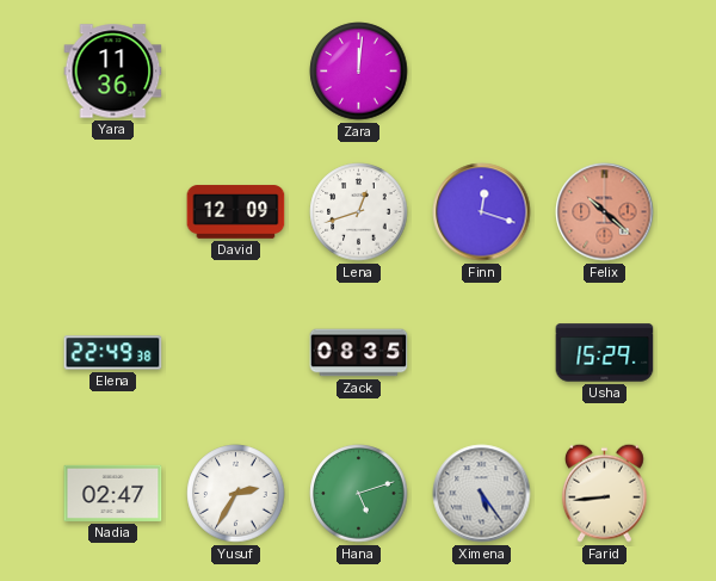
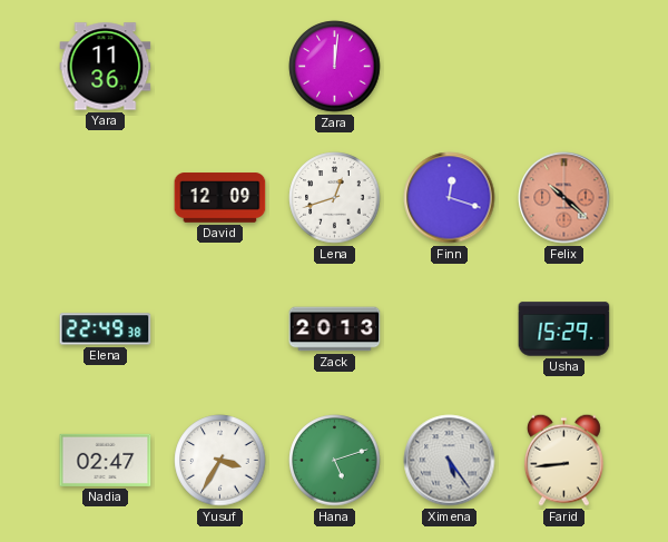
Zack: 08:35 -> 20:13
Yusuf: 2:35 -> 3:35
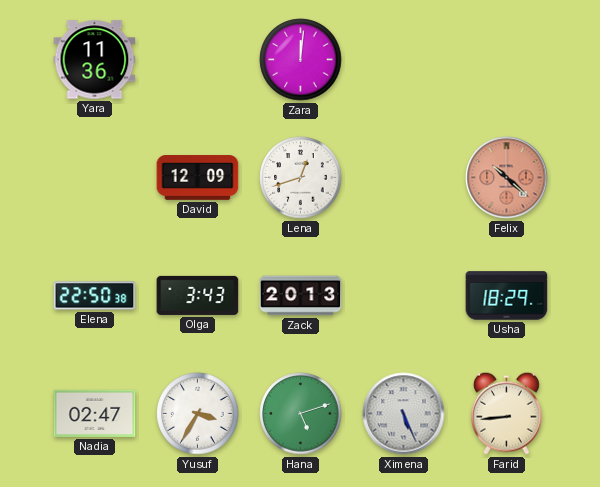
Finn: 12:18 -> none
Elena: 22:49 -> 22:50
Olga: none -> 3:43
Usha: 15:29 -> 18:29
Ximena: 5:24 -> 5:26
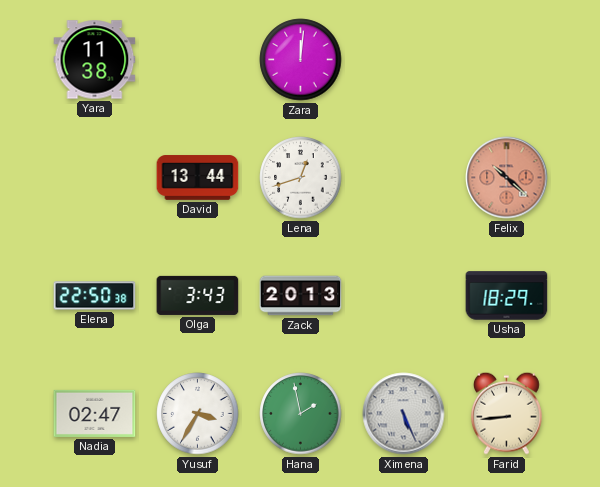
Yara: 11:36 -> 11:38
David: 12:09 -> 13:44
Hana: 5:12 -> 1:58
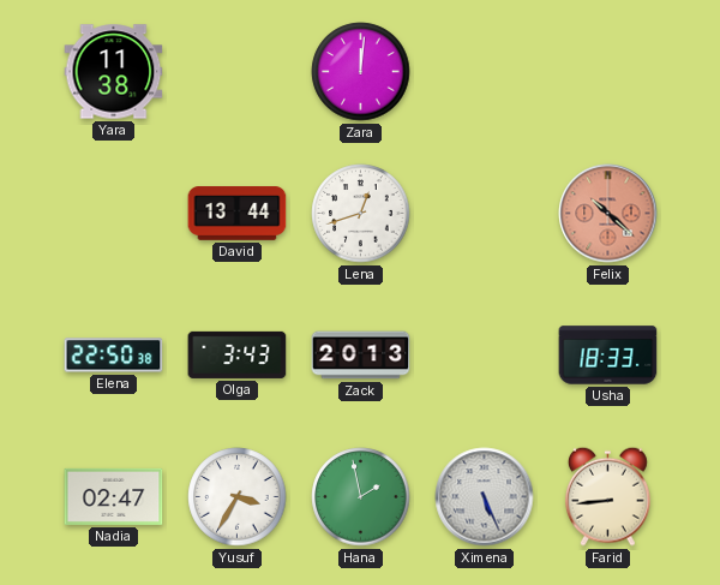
Usha: 18:29 -> 18:33
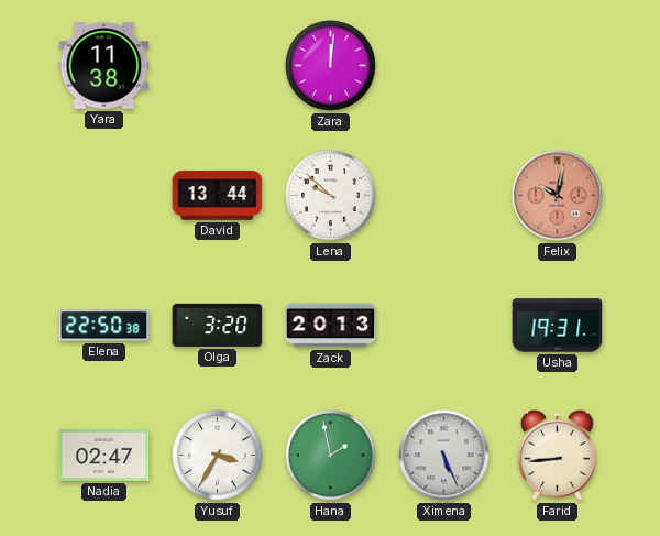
Lena: 12:42 -> 9:52
Felix: 10:22 -> 10:02
Olga: 3:43 -> 3:20
Usha: 18:33 -> 19:31
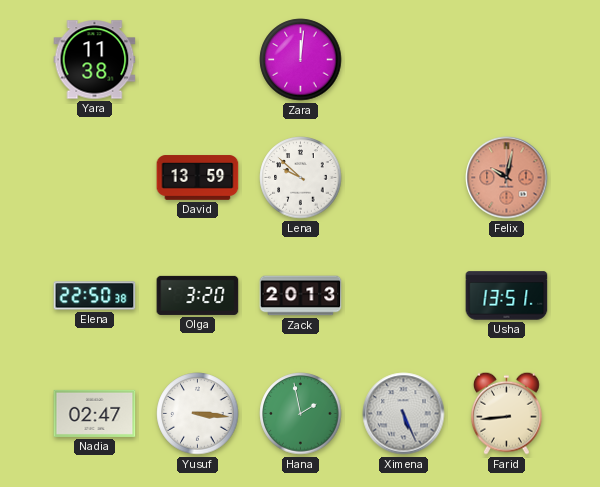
David: 13:44 -> 13:59
Usha: 19:31 -> 13:51
Yusuf: 3:35 -> 3:16
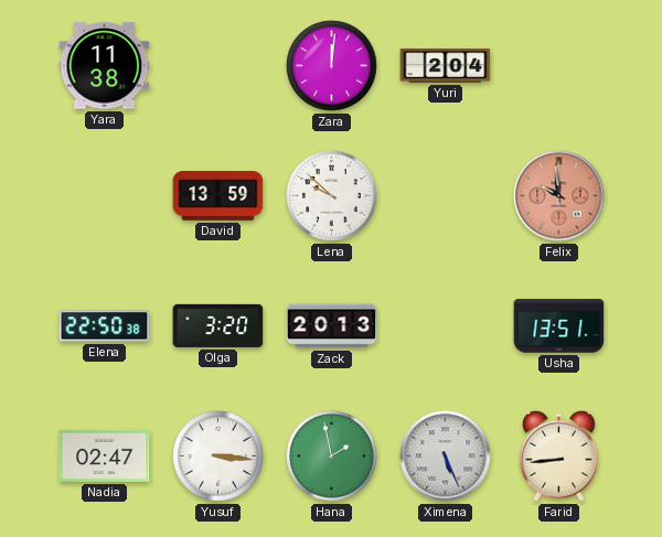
Yuri: none -> 2:04
Felix: 10:02 -> 9:59
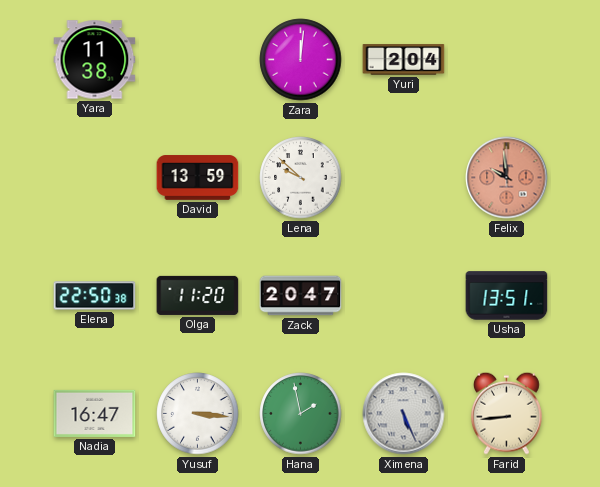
Olga: 3:20 -> 11:20
Zack: 20:13 -> 20:47
Nadia: 02:47 -> 16:47
